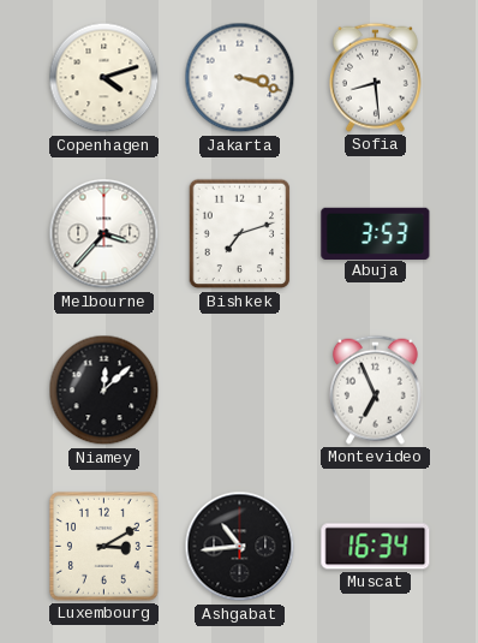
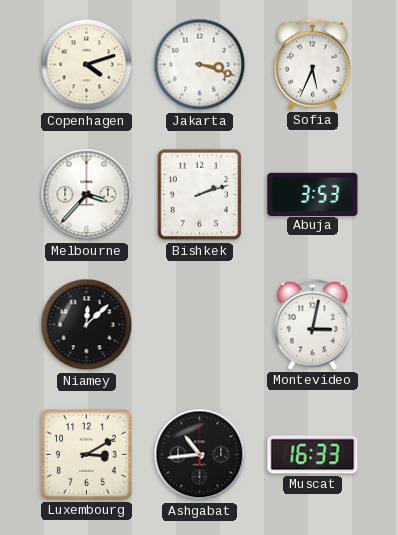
Sofia: 8:29 -> 5:34
Bishkek: 7:12 -> 2:12
Montevideo: 6:56 -> 3:02
Muscat: 16:34 -> 16:33
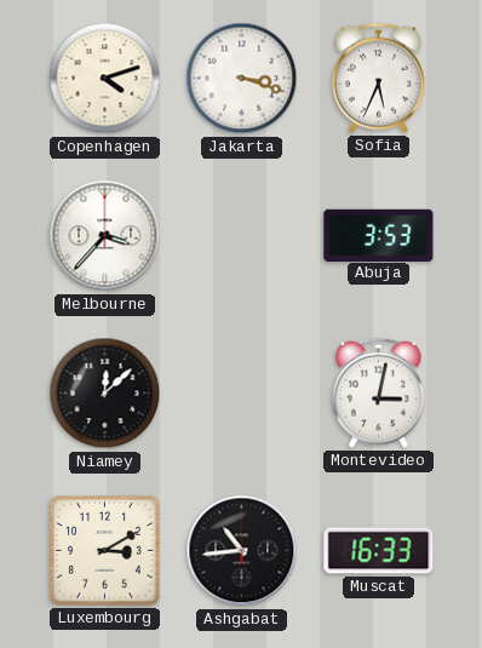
Bishkek: 2:12 -> none
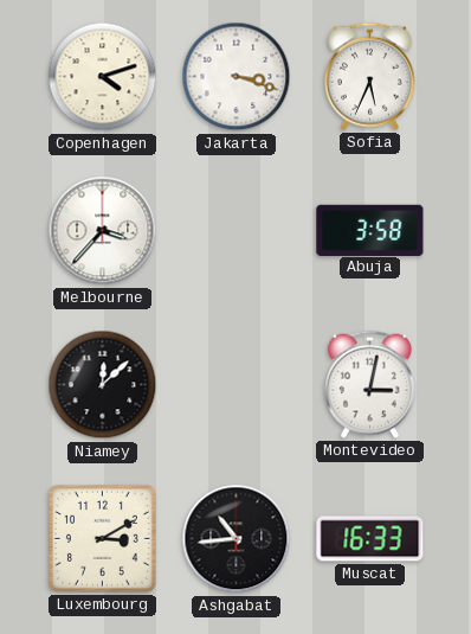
Abuja: 3:53 -> 3:58
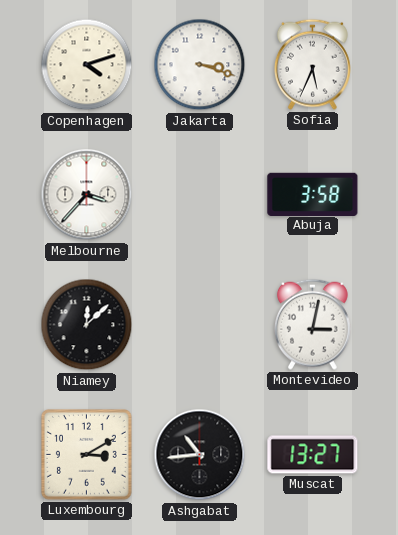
Muscat: 16:33 -> 13:27
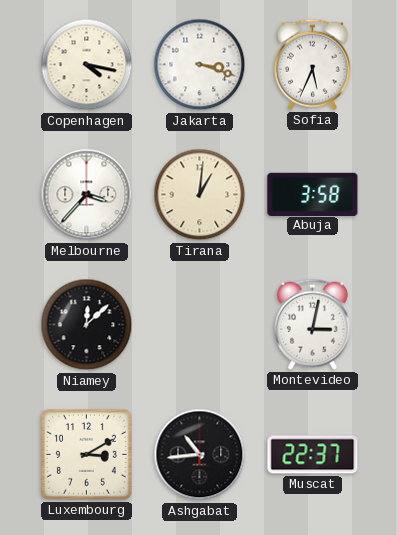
Copenhagen: 4:12 -> 4:17
Tirana: none -> 1:01
Muscat: 13:27 -> 22:37
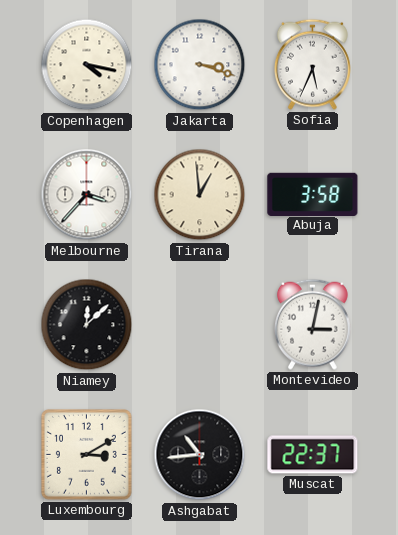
Tirana: 1:01 -> 12:59
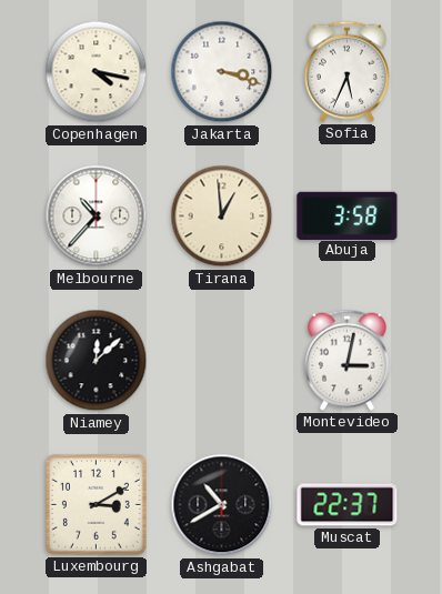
Melbourne: 3:37 -> 10:37
Ashgabat: 10:44 -> 10:40
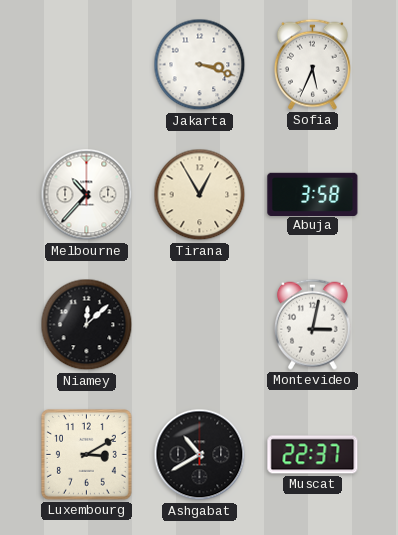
Copenhagen: 4:17 -> none
Tirana: 12:59 -> 12:55
